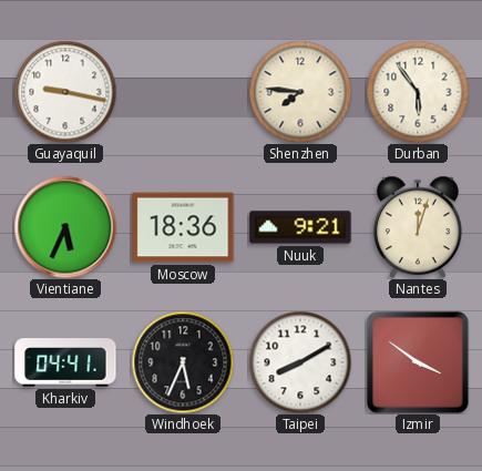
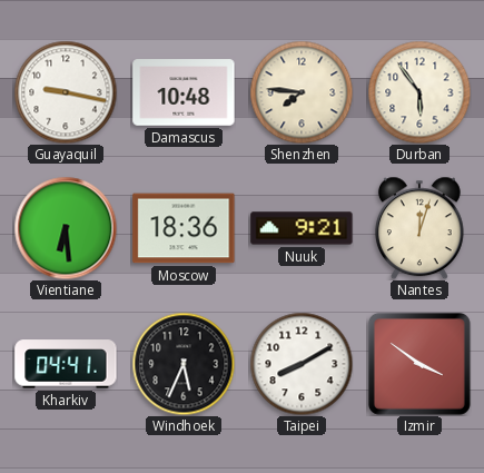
Damascus: none -> 10:48
Vientiane: 5:34 -> 6:29
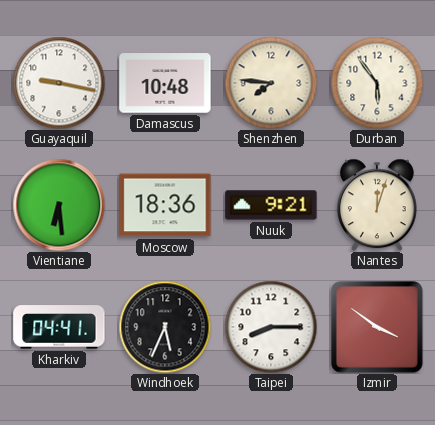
Taipei: 8:10 -> 8:15
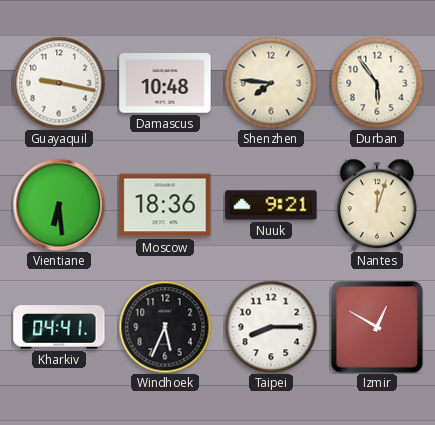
Izmir: 3:51 -> 12:50
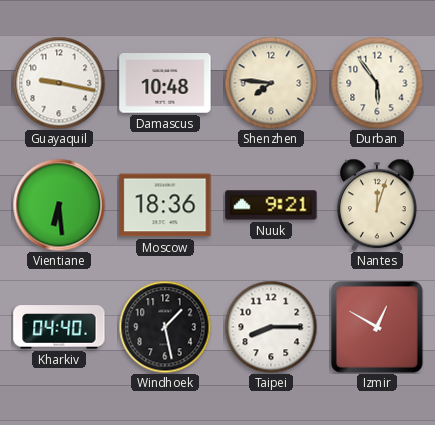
Kharkiv: 04:41 -> 04:40
Windhoek: 5:34 -> 1:28
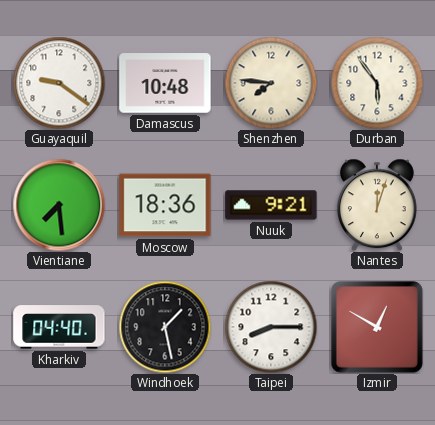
Guayaquil: 9:17 -> 9:21
Vientiane: 6:29 -> 7:29
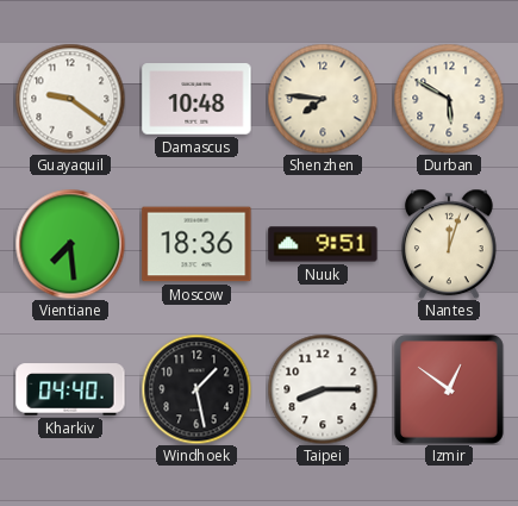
Durban: 5:54 -> 5:50
Nuuk: 9:21 -> 9:51
Izmir: 12:50 -> 12:51
